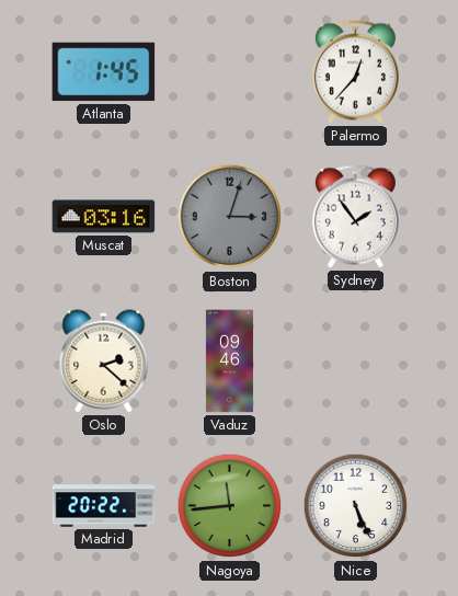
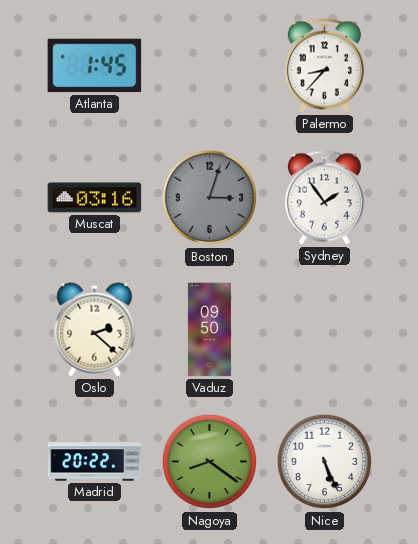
Palermo: 12:37 -> 8:37
Vaduz: 09:46 -> 09:50
Nagoya: 11:44 -> 8:21
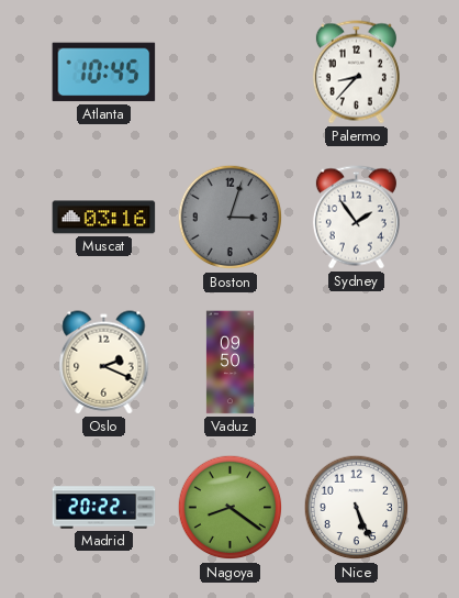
Atlanta: 1:45 -> 10:45
Oslo: 2:22 -> 2:19
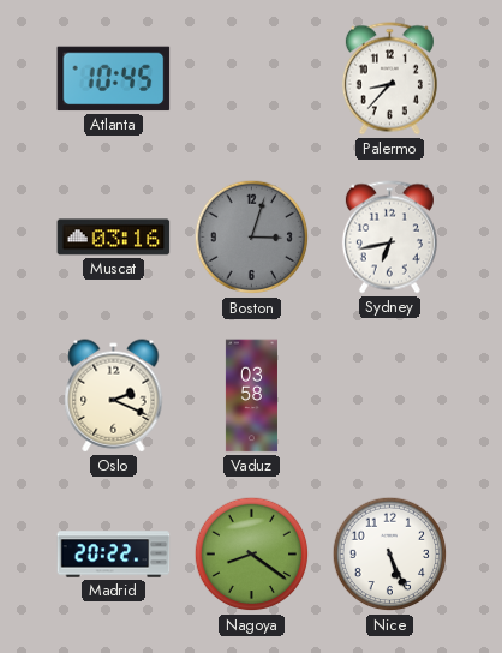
Sydney: 1:54 -> 6:43
Vaduz: 09:50 -> 03:58
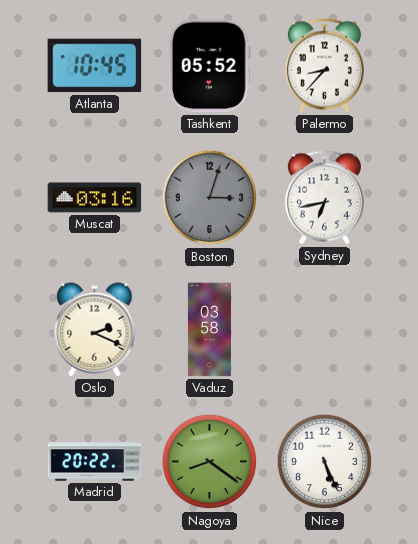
Tashkent: none -> 05:52
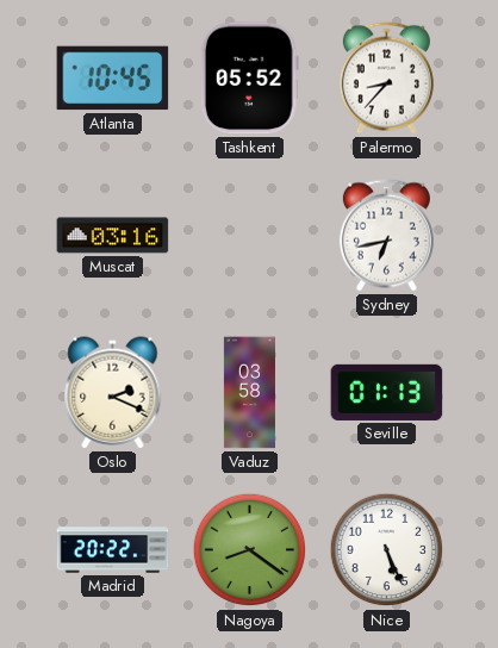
Boston: 3:03 -> none
Seville: none -> 01:13
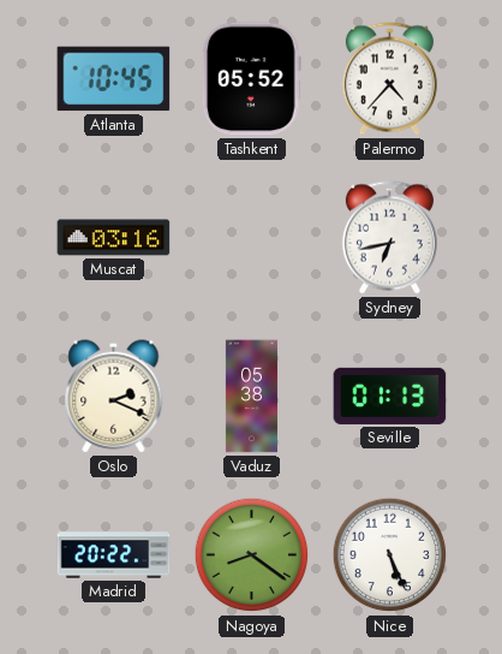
Palermo: 8:37 -> 4:37
Vaduz: 03:58 -> 05:38
